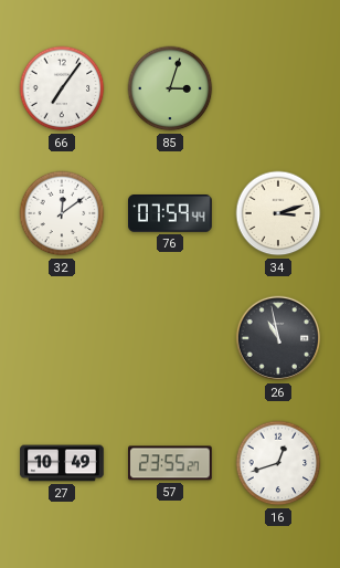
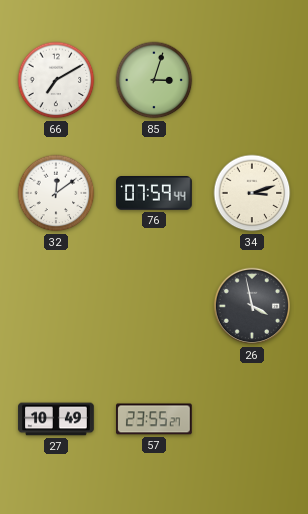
66: 7:06 -> 7:10
26: 10:58 -> 3:58
16: 12:42 -> none
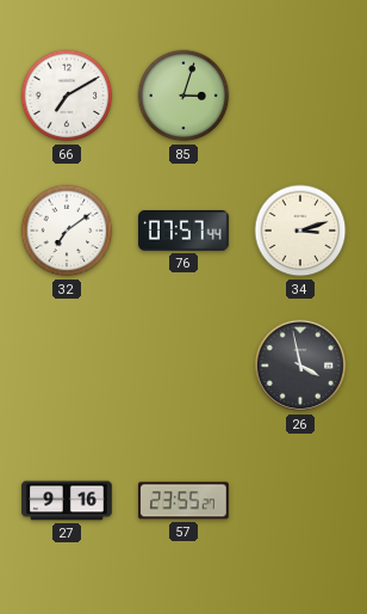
32: 12:09 -> 7:09
76: 07:59 -> 07:57
27: 10:49 -> 9:16
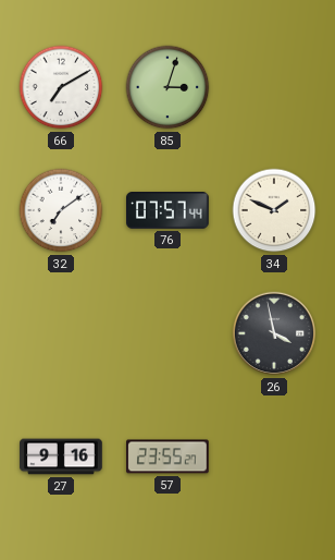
34: 3:12 -> 1:49
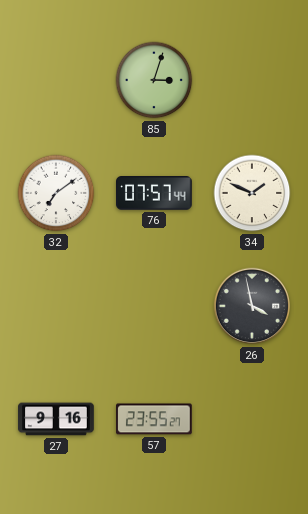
66: 7:10 -> none
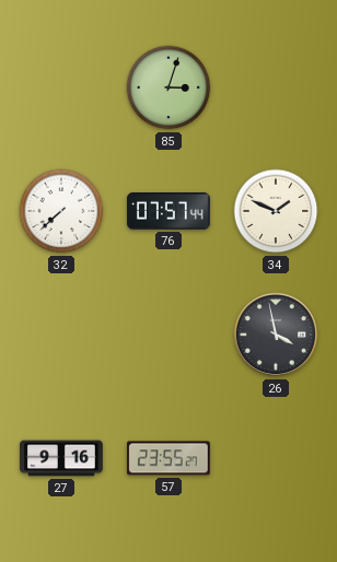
32: 7:09 -> 7:38
